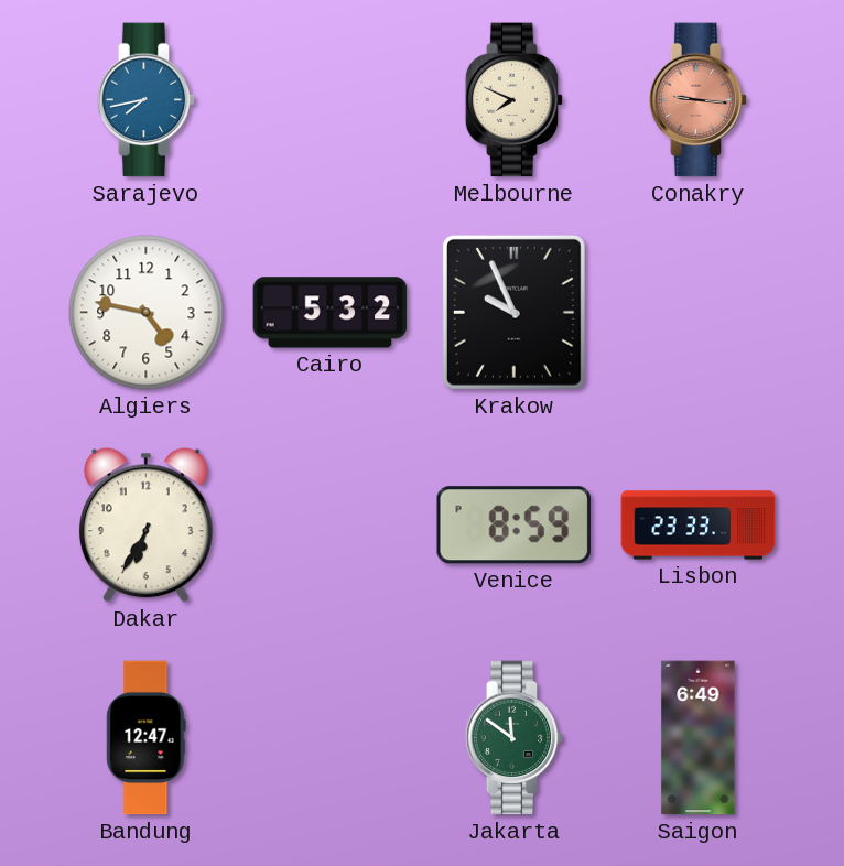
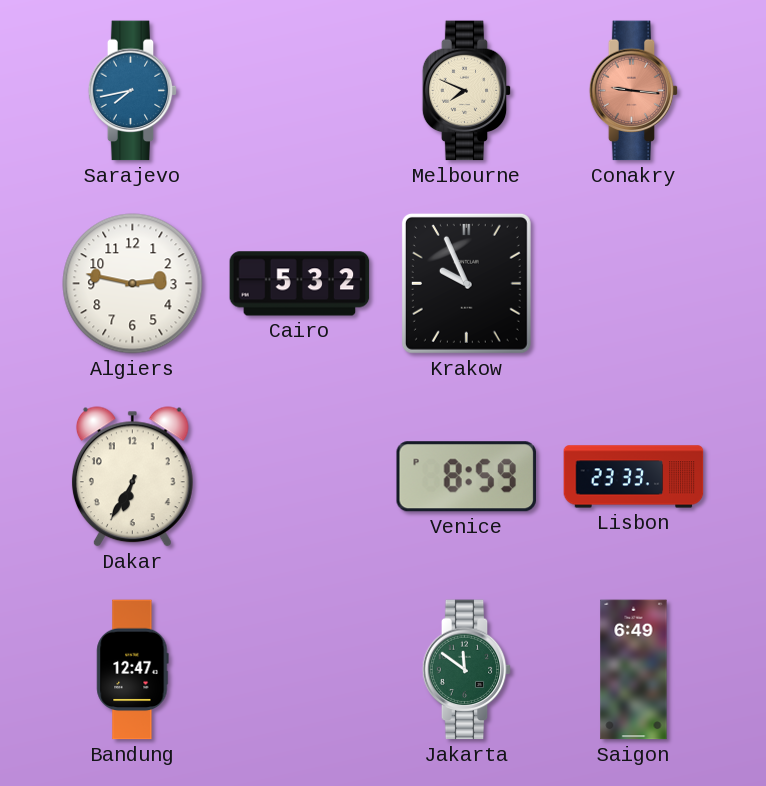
Algiers: 4:47 -> 2:47
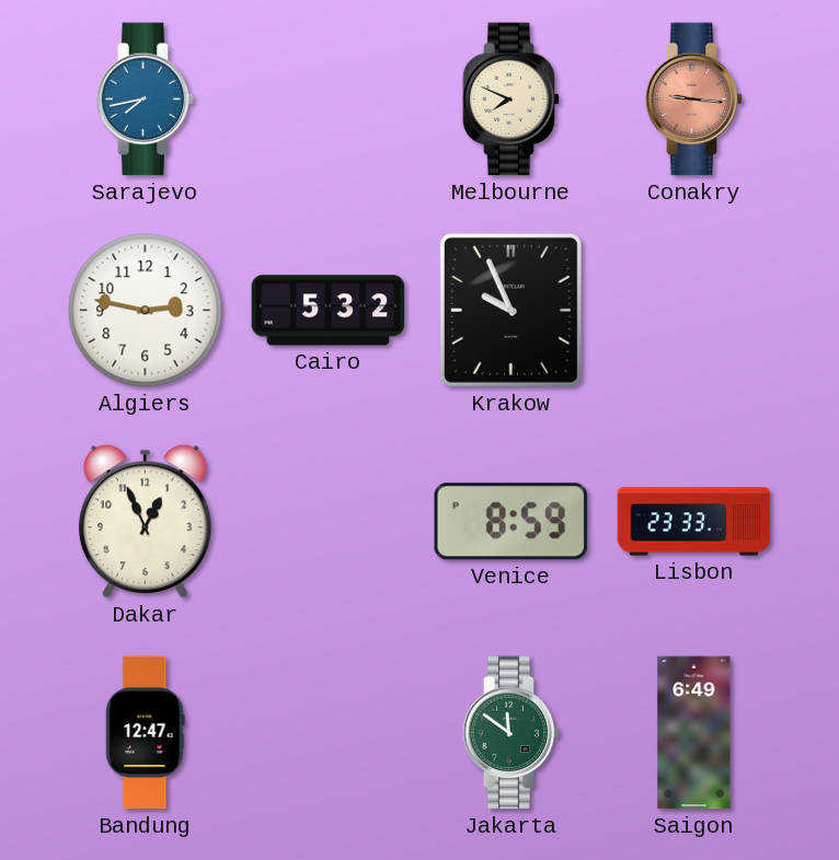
Dakar: 6:35 -> 12:56
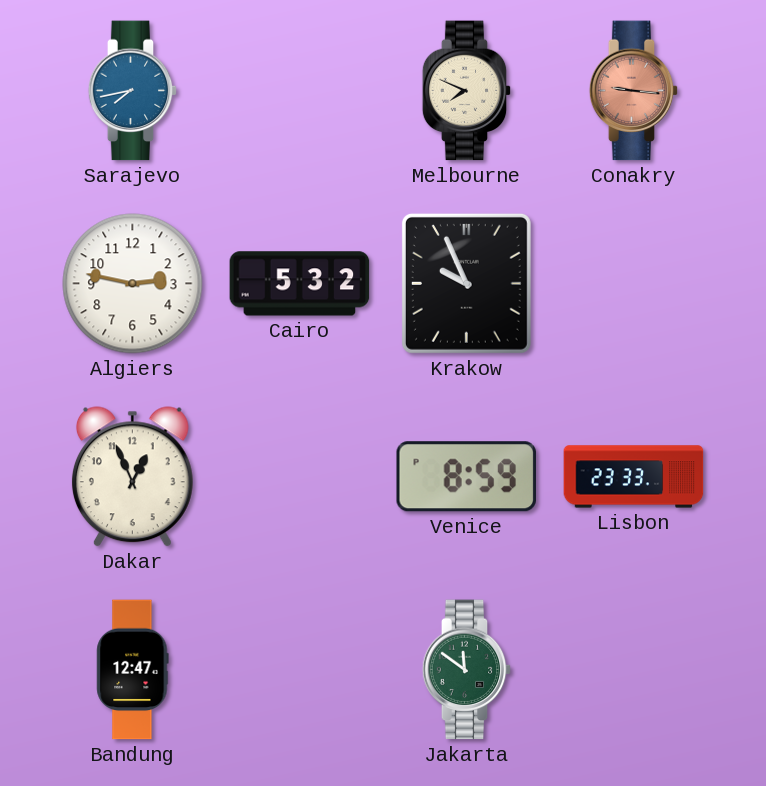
Saigon: 6:49 -> none
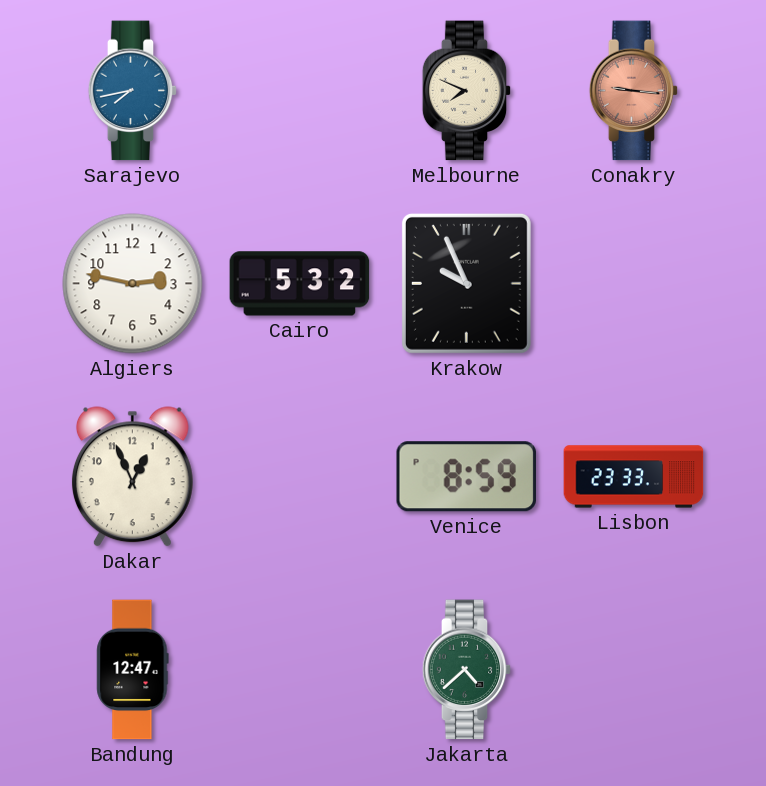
Jakarta: 11:51 -> 4:38
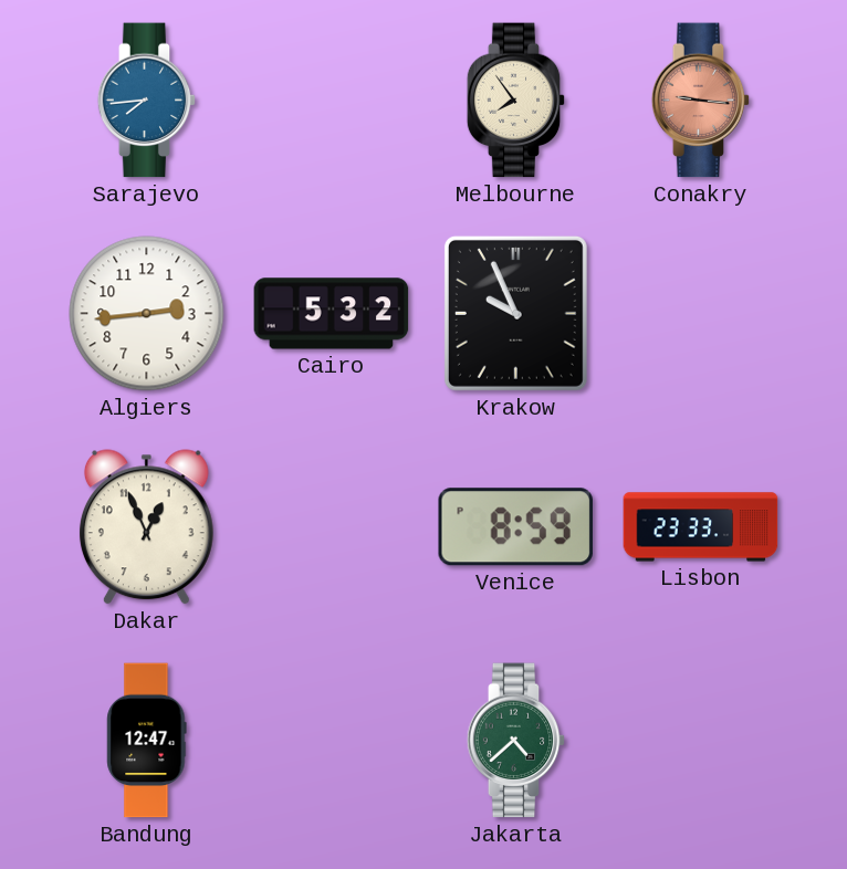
Sarajevo: 7:43 -> 7:44
Melbourne: 7:49 -> 7:54
Algiers: 2:47 -> 2:44
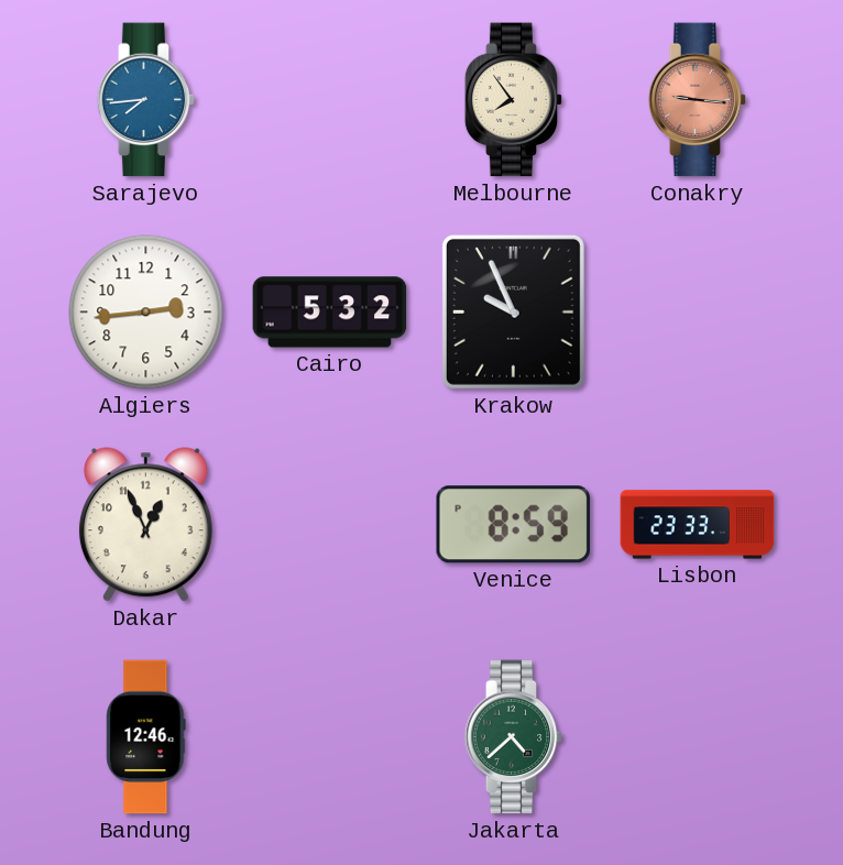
Bandung: 12:47 -> 12:46
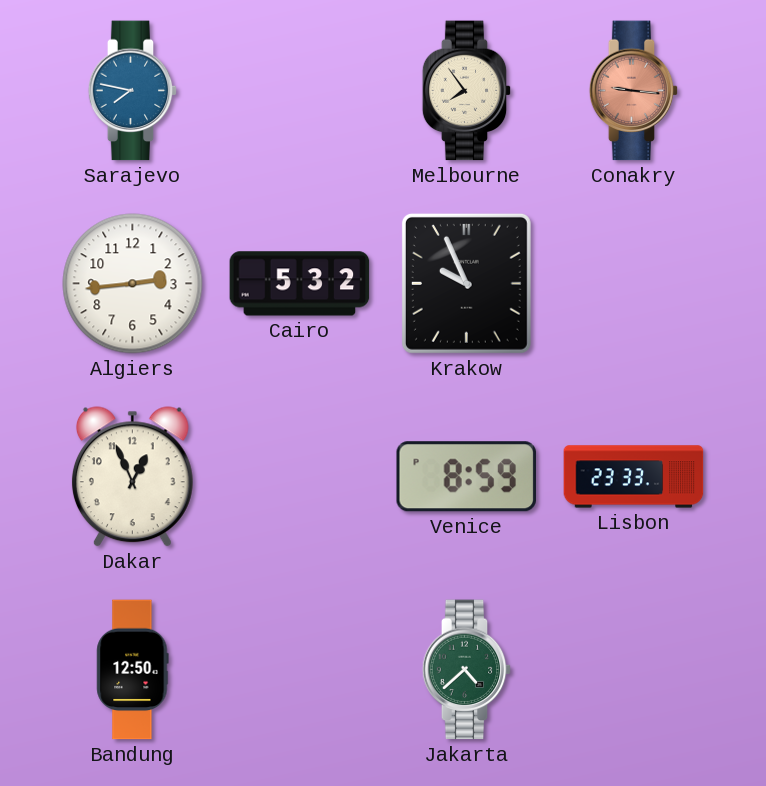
Sarajevo: 7:44 -> 7:47
Bandung: 12:46 -> 12:50
